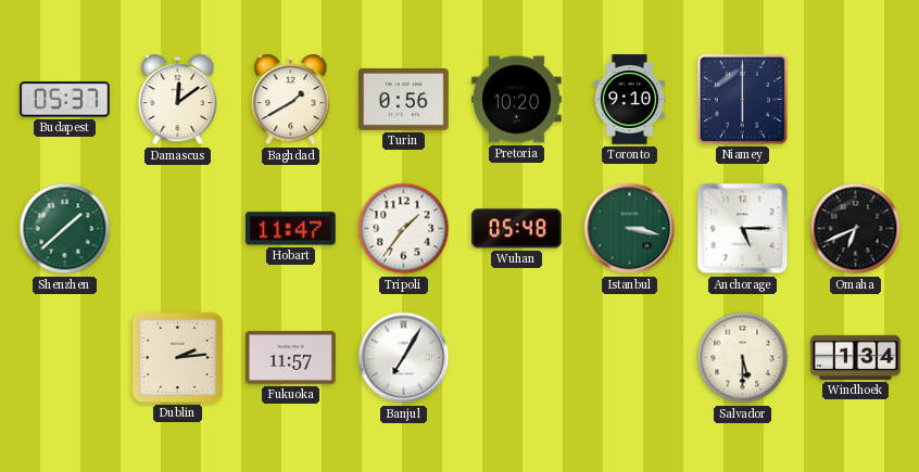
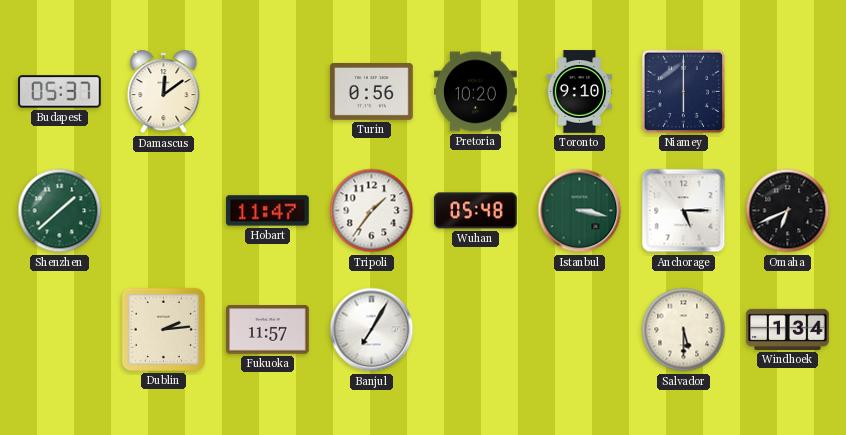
Baghdad: 1:40 -> none
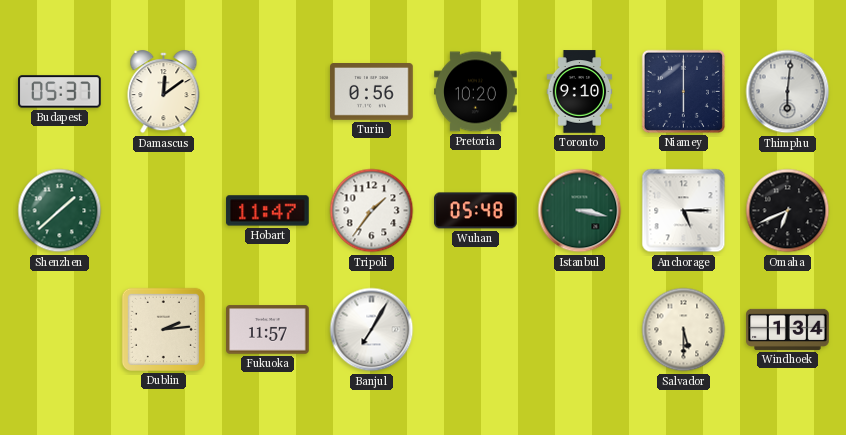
Thimphu: none -> 6:01
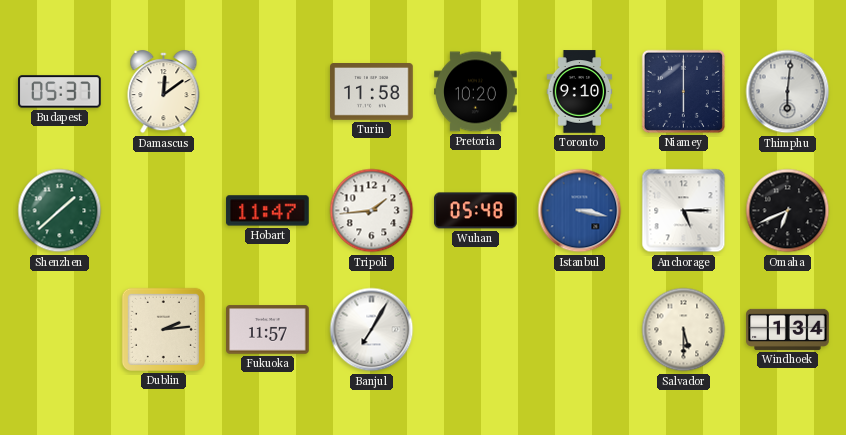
Turin: 0:56 -> 11:58
Tripoli: 1:36 -> 1:44
Istanbul dial: green -> blue
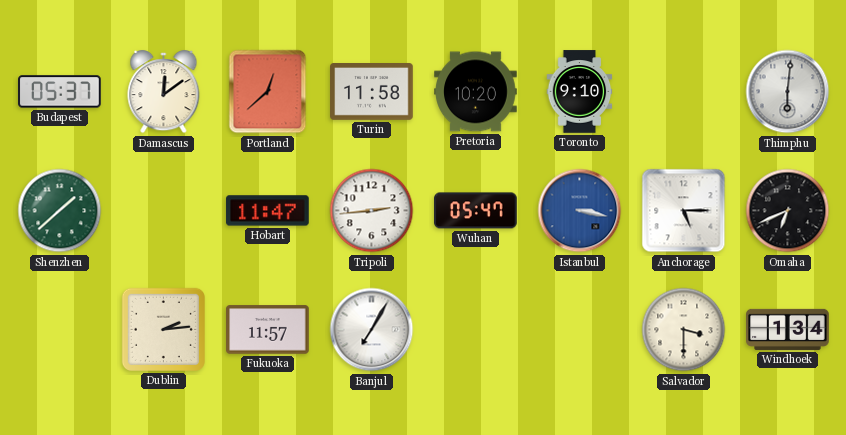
Portland: none -> 12:38
Niamey: 6:00 -> none
Tripoli: 1:44 -> 2:44
Wuhan: 05:48 -> 05:47
Salvador: 5:30 -> 3:30
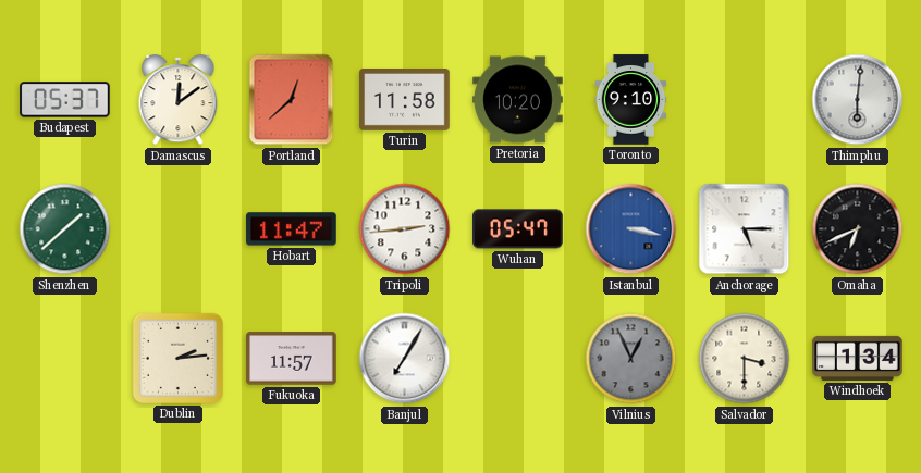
Vilnius: none -> 12:56
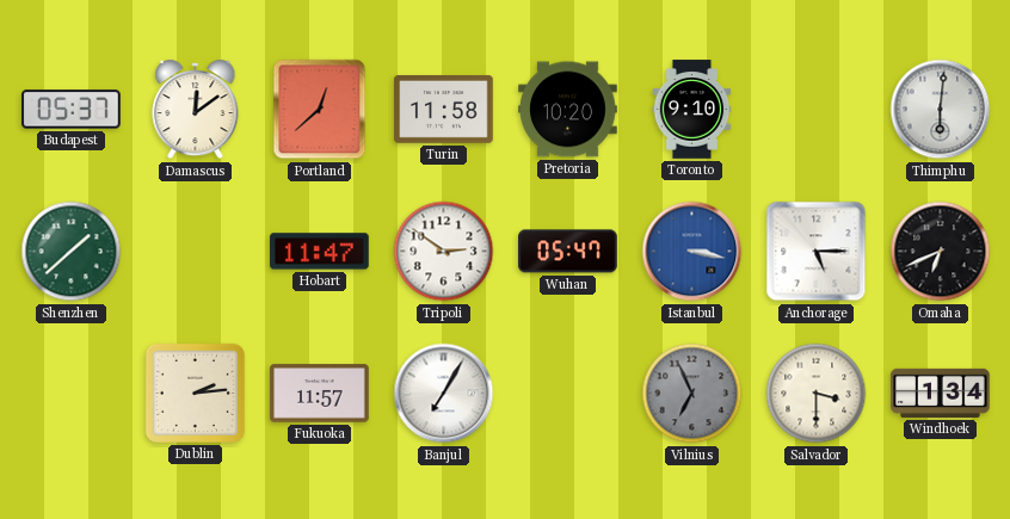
Tripoli: 2:44 -> 2:51
Vilnius: 12:56 -> 6:56
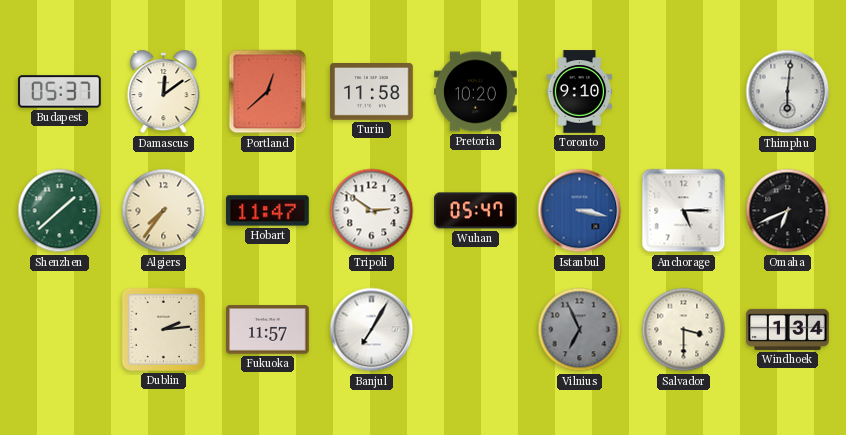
Algiers: none -> 7:36
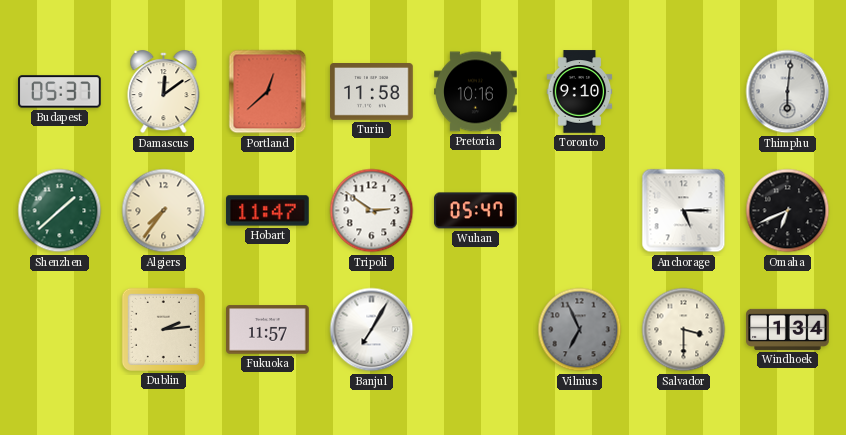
Pretoria: 10:20 -> 10:16
Istanbul: 3:17 -> none
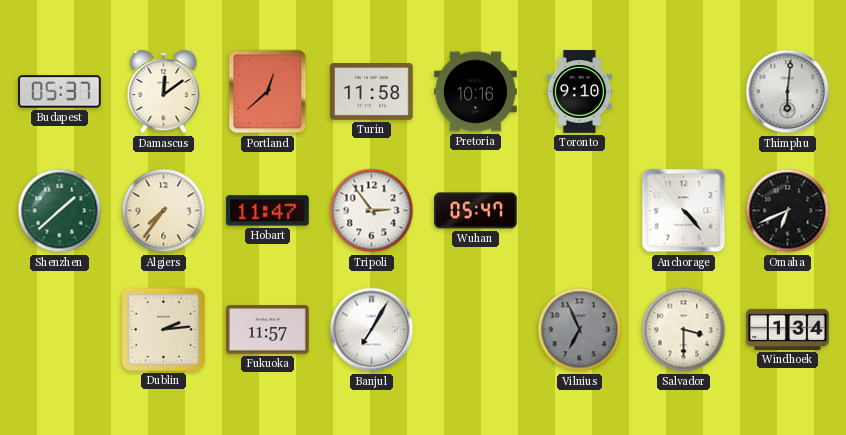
Tripoli: 2:51 -> 2:54
Anchorage: 5:15 -> 4:23
